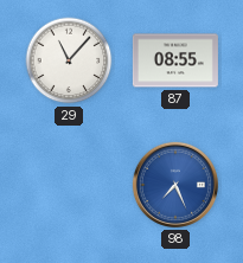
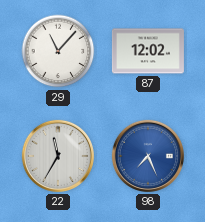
87: 08:55 -> 12:02
22: none -> 11:35
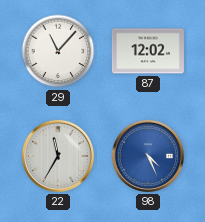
98: 7:26 -> 4:26
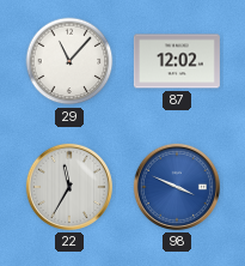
98: 4:26 -> 3:49
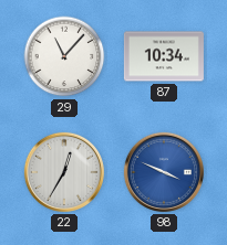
87: 12:02 -> 10:34
22: 11:35 -> 12:35
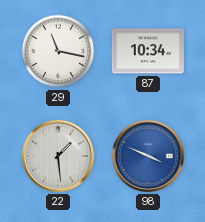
29: 11:07 -> 11:17
22: 12:35 -> 1:29
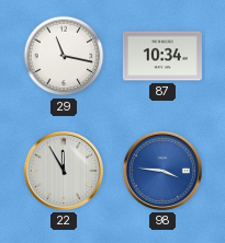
22: 1:29 -> 11:55
98: 3:49 -> 3:46
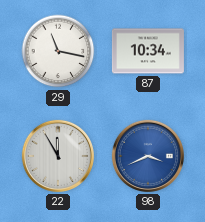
98: 3:46 -> 3:41
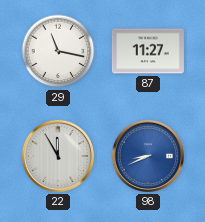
87: 10:34 -> 11:27
98: 3:41 -> 8:41
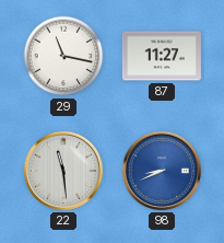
22: 11:55 -> 11:29
